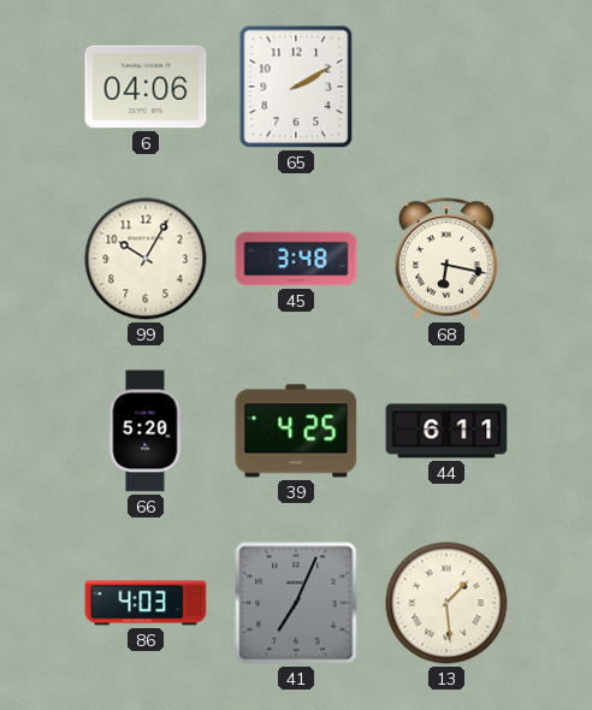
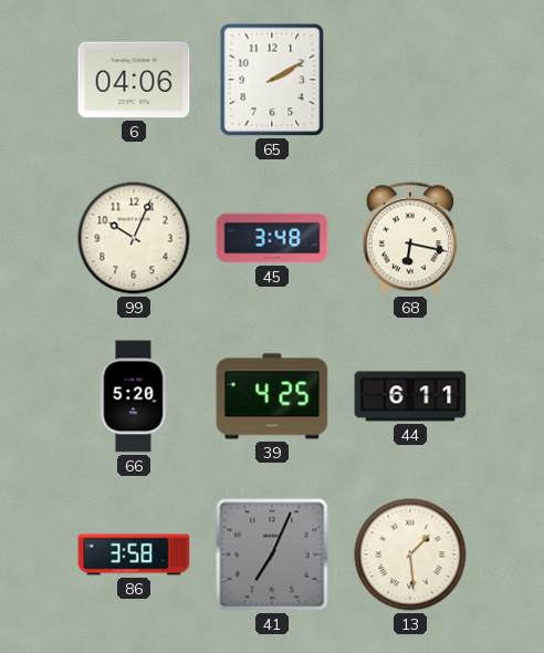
99: 10:05 -> 10:04
86: 4:03 -> 3:58
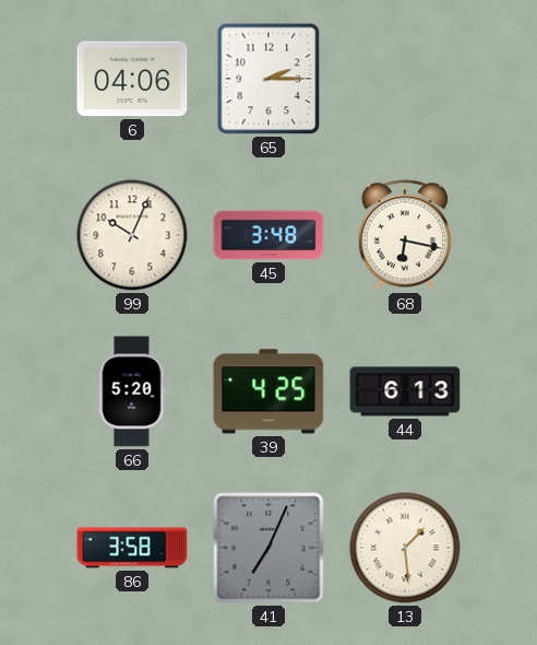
65: 2:10 -> 2:15
44: 6:11 -> 6:13
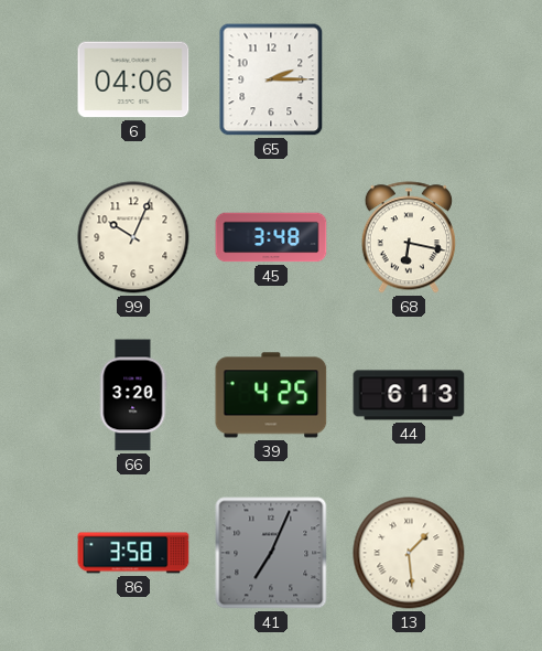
66: 5:20 -> 3:20
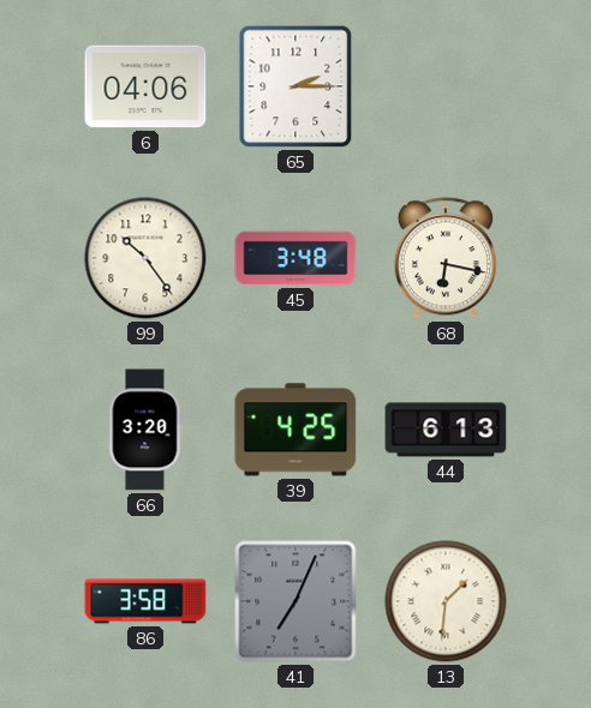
99: 10:04 -> 10:24
13: 1:29 -> 1:31
